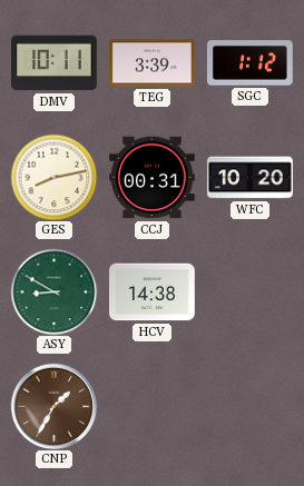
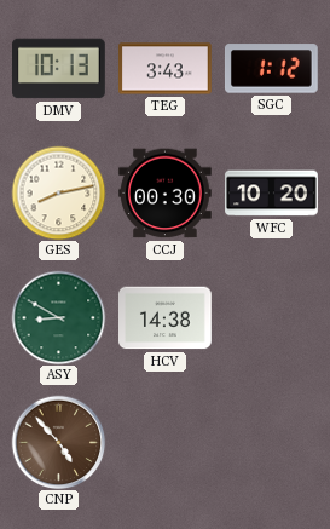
DMV: 10:11 -> 10:13
TEG: 3:39 -> 3:43
CCJ: 00:31 -> 00:30
CNP: 1:35 -> 4:53
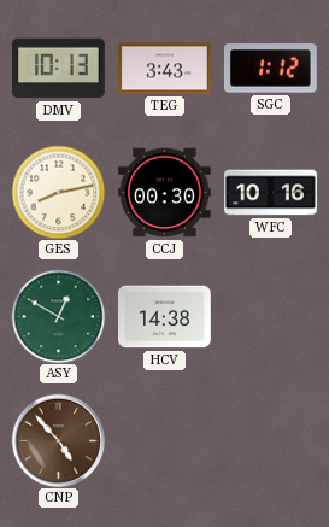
WFC: 10:20 -> 10:16
ASY: 8:50 -> 12:50
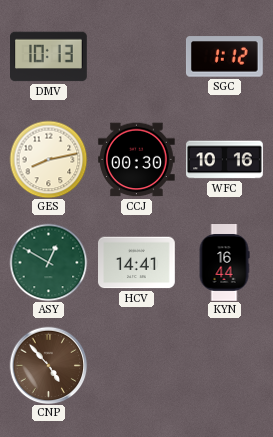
TEG: 3:43 -> none
HCV: 14:38 -> 14:41
KYN: none -> 16:44
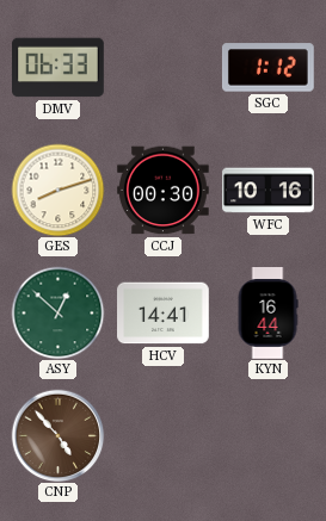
DMV: 10:13 -> 06:33
GES: 8:13 -> 8:12
ASY: 12:50 -> 12:52
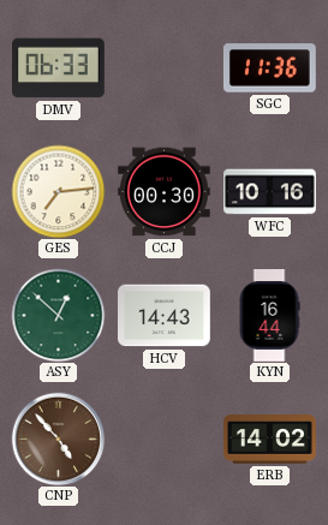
SGC: 1:12 -> 11:36
GES: 8:12 -> 7:14
HCV: 14:41 -> 14:43
ERB: none -> 14:02
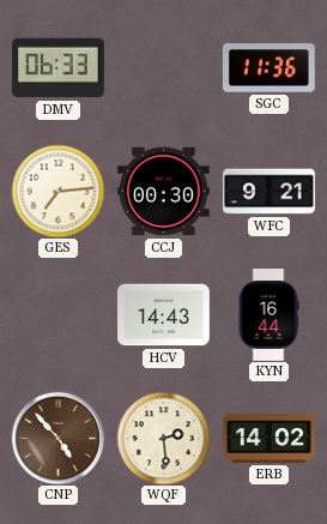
WFC: 10:16 -> 9:21
ASY: 12:52 -> none
WQF: none -> 2:29
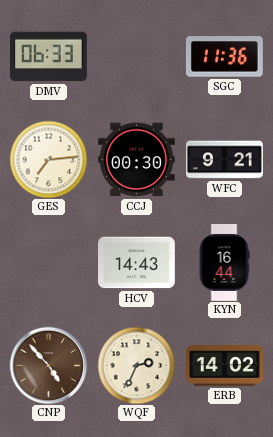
WQF: 2:29 -> 2:34
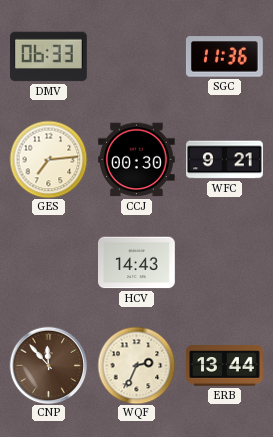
KYN: 16:44 -> none
CNP: 4:53 -> 11:53
ERB: 14:02 -> 13:44
